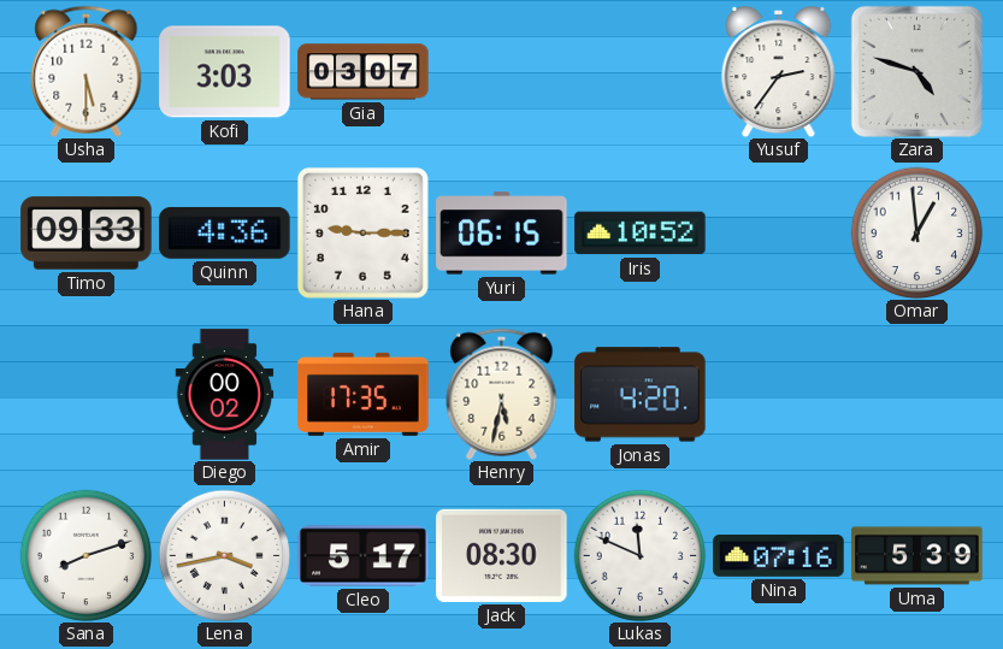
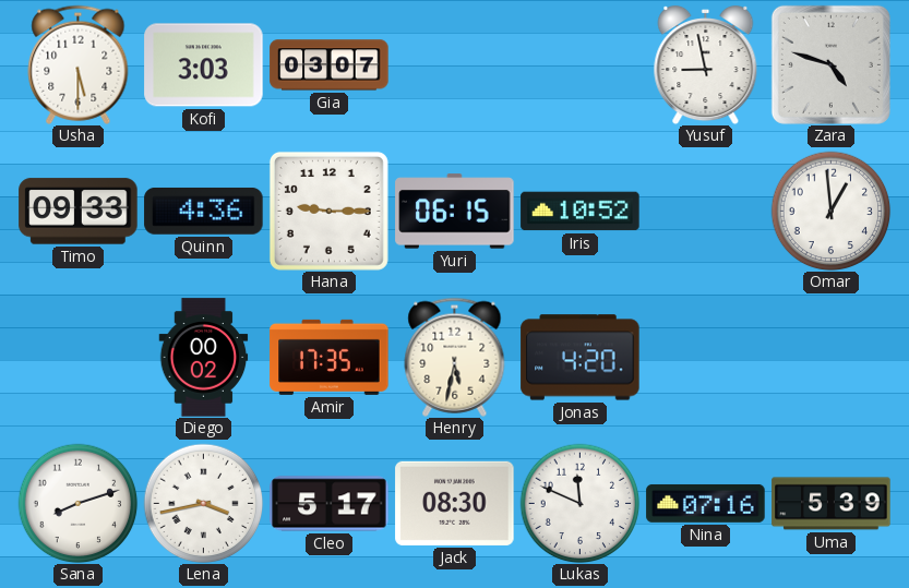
Yusuf: 2:36 -> 8:58
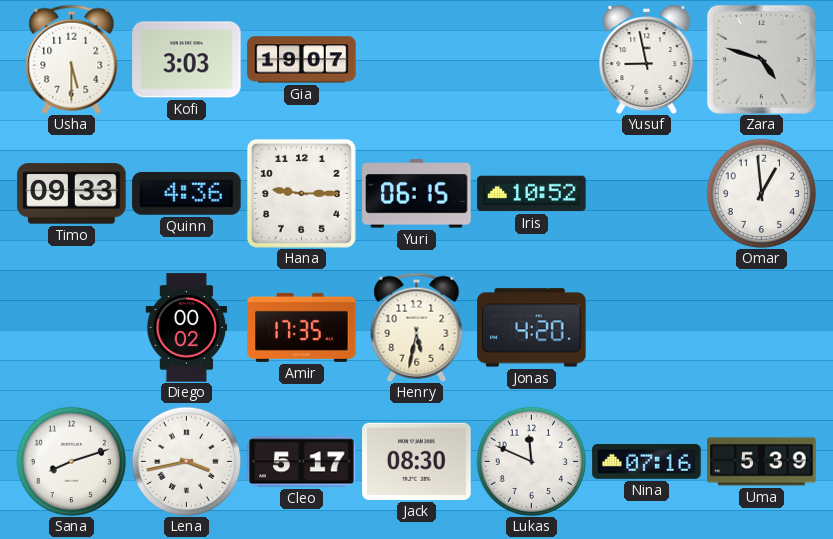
Gia: 03:07 -> 19:07
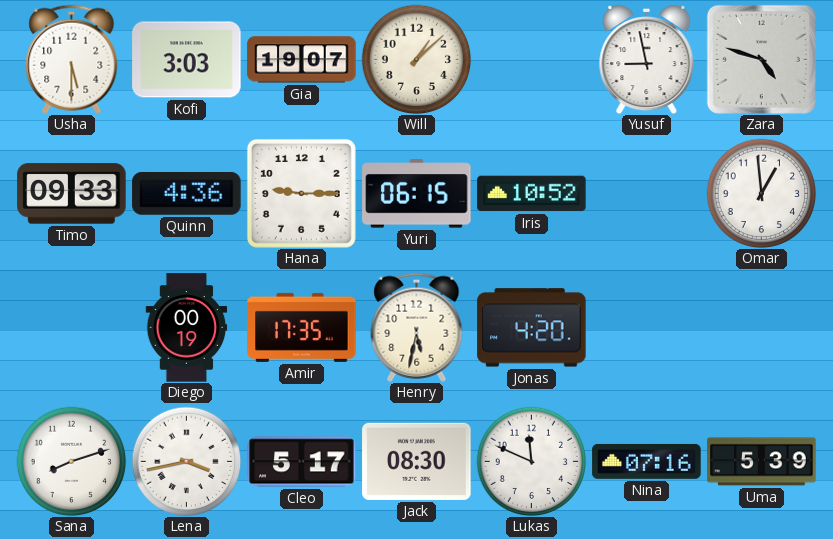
Will: none -> 1:08
Diego: 00:02 -> 00:19
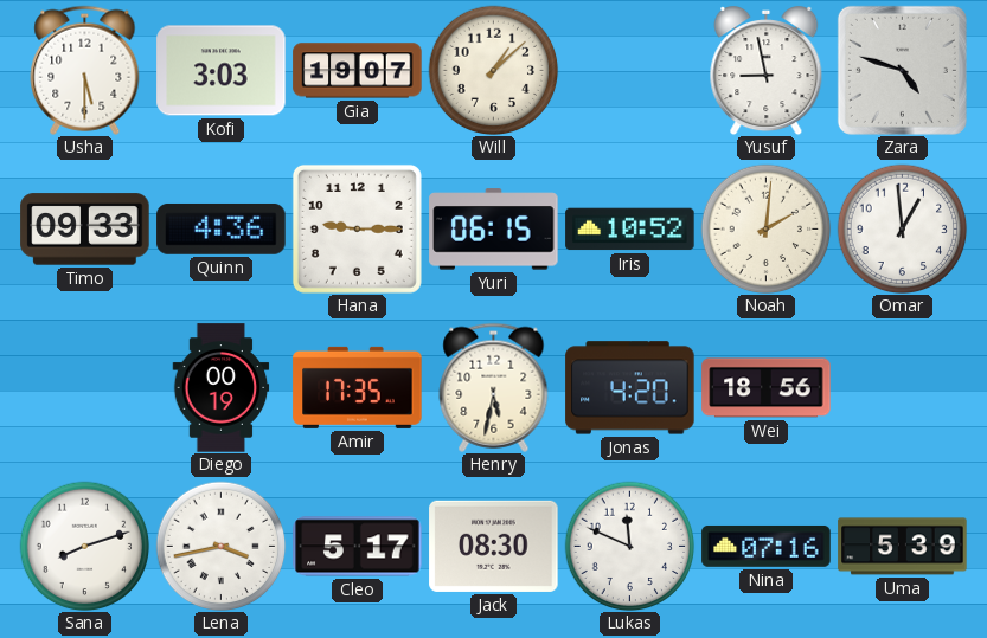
Noah: none -> 2:01
Wei: none -> 18:56
